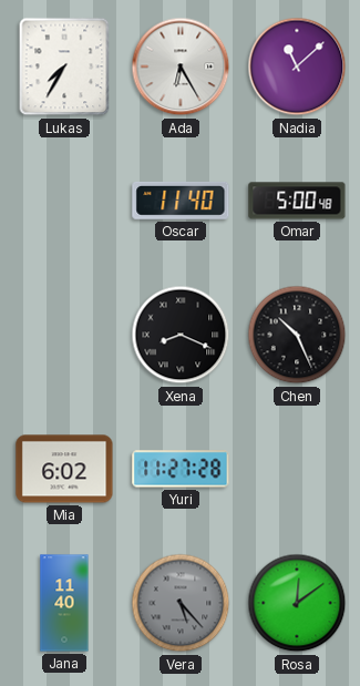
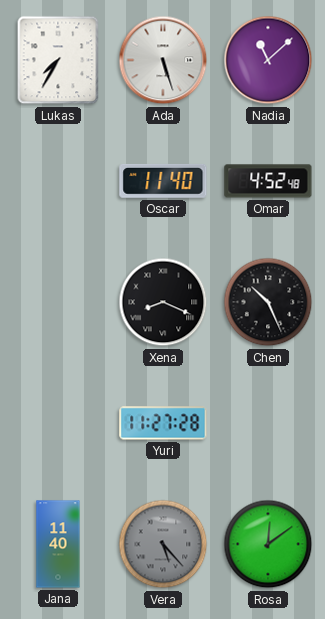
Ada: 6:25 -> 5:27
Omar: 5:00 -> 4:52
Mia: 6:02 -> none
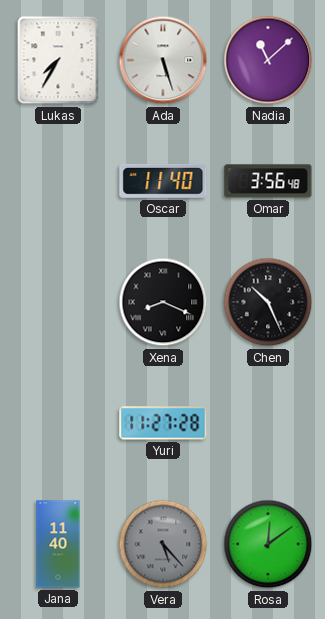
Omar: 4:52 -> 3:56
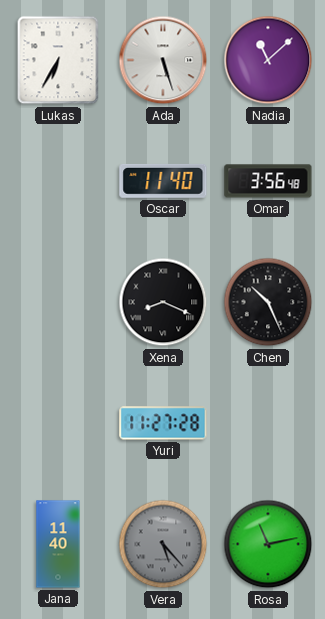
Lukas: 7:35 -> 6:35
Rosa: 12:09 -> 11:13
